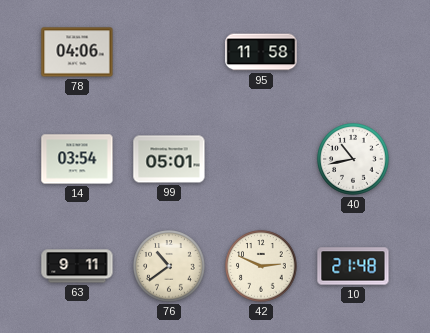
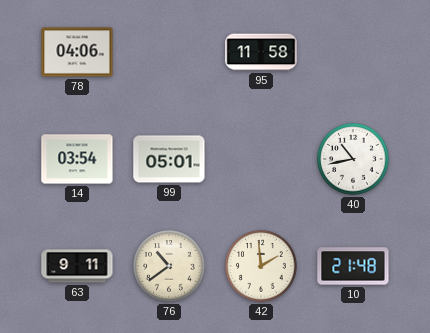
42: 2:49 -> 1:59
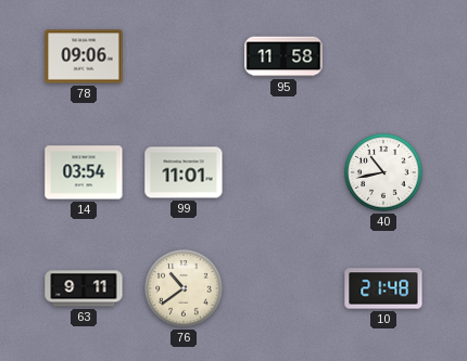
78: 04:06 -> 09:06
99: 05:01 -> 11:01
42: 1:59 -> none
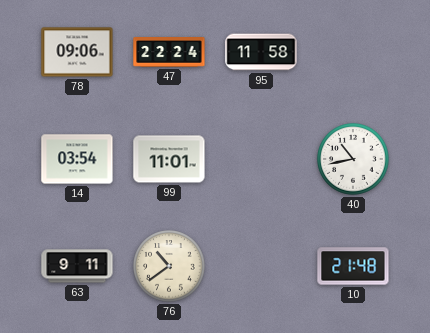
47: none -> 22:24
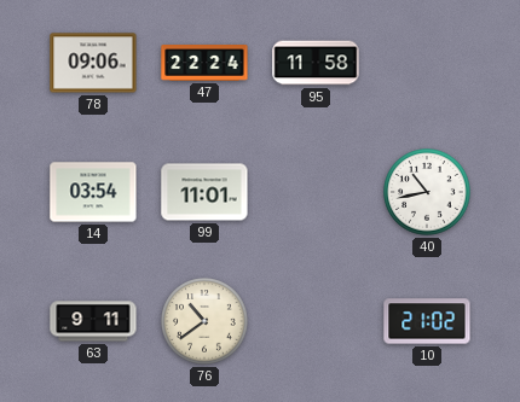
10: 21:48 -> 21:02
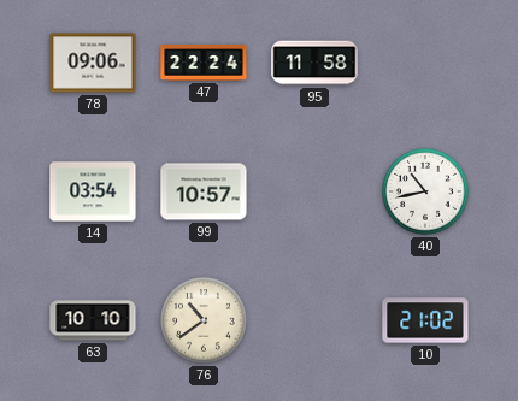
99: 11:01 -> 10:57
63: 9:11 -> 10:10
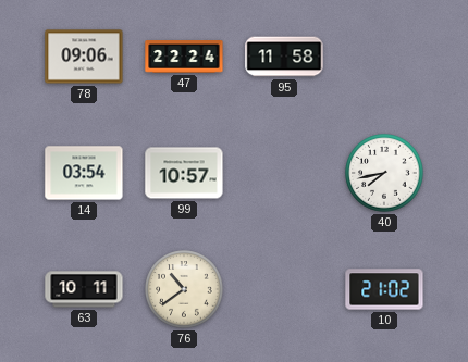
40: 10:43 -> 7:43
63: 10:10 -> 10:11
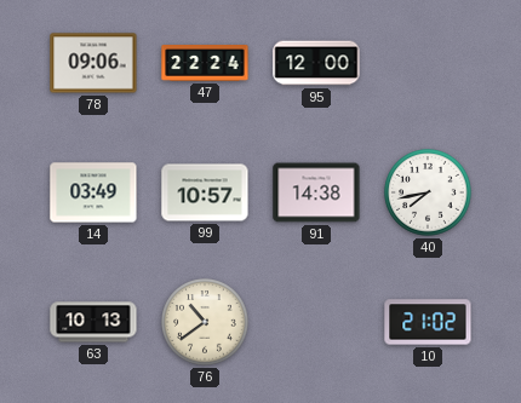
95: 11:58 -> 12:00
14: 03:54 -> 03:49
91: none -> 14:38
63: 10:11 -> 10:13
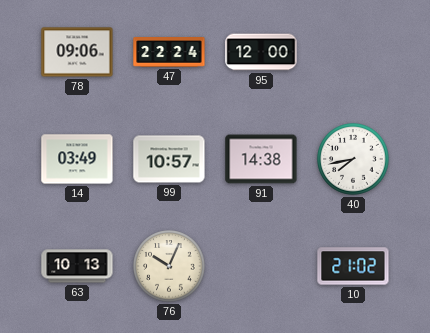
76: 10:39 -> 10:04
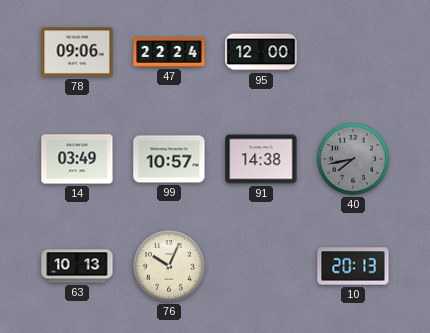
40 dial: white -> grey
10: 21:02 -> 20:13
